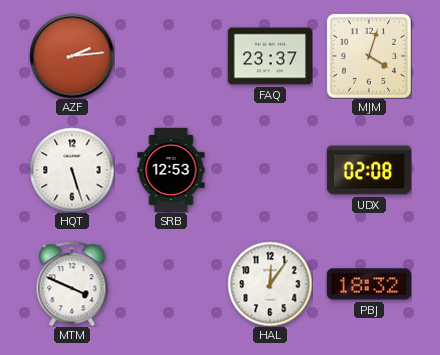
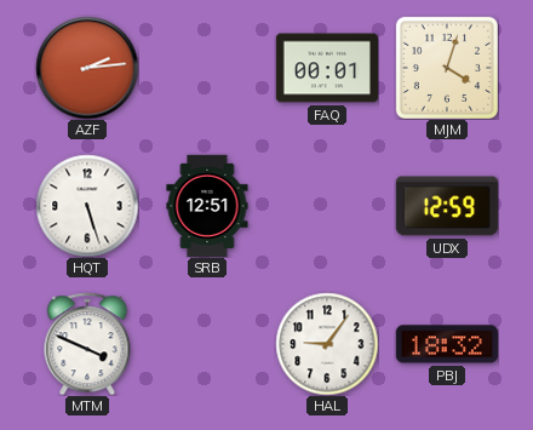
FAQ: 23:37 -> 00:01
SRB: 12:53 -> 12:51
UDX: 02:08 -> 12:59
HAL: 12:06 -> 9:06
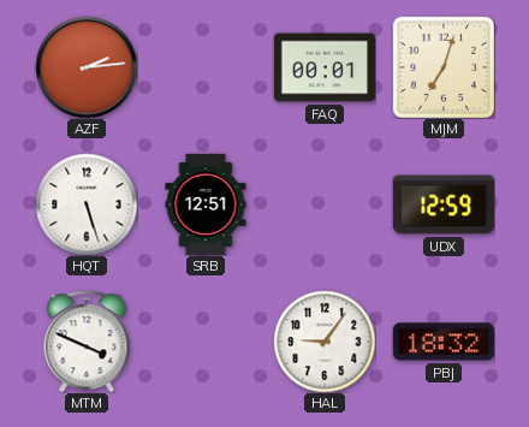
MJM: 4:03 -> 7:03
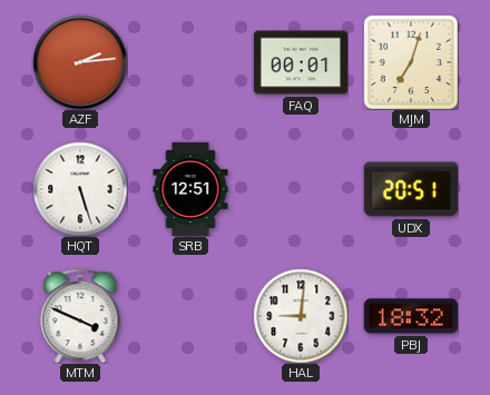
UDX: 12:59 -> 20:51
HAL: 9:06 -> 9:01
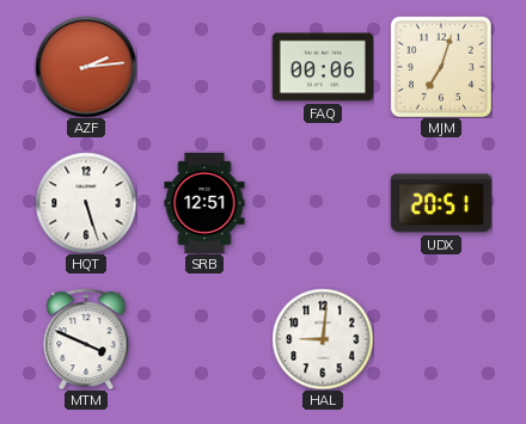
FAQ: 00:01 -> 00:06
PBJ: 18:32 -> none
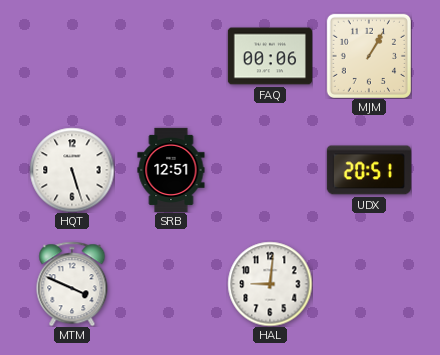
AZF: 2:14 -> none
MJM: 7:03 -> 1:05
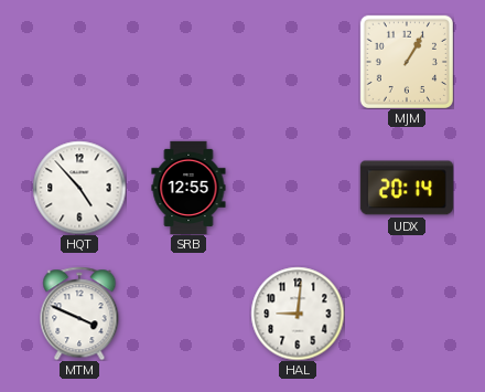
FAQ: 00:06 -> none
HQT: 5:27 -> 4:53
SRB: 12:51 -> 12:55
UDX: 20:51 -> 20:14
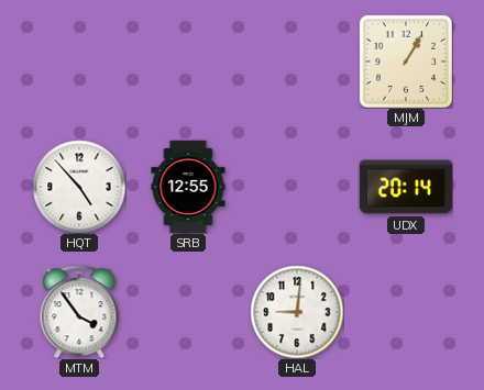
MTM: 3:49 -> 3:54
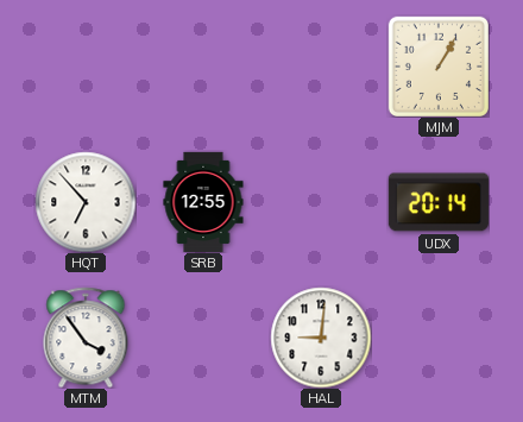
HQT: 4:53 -> 6:53
